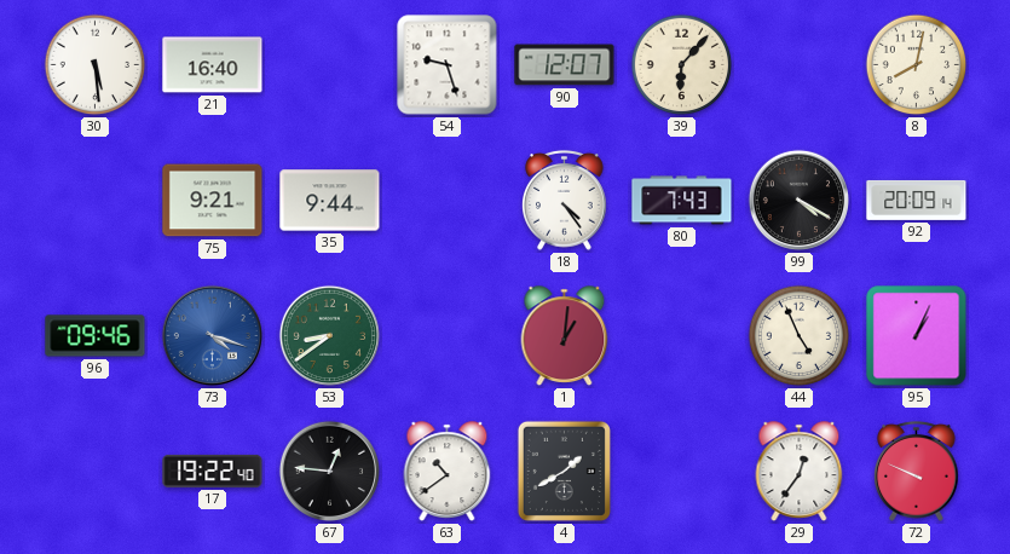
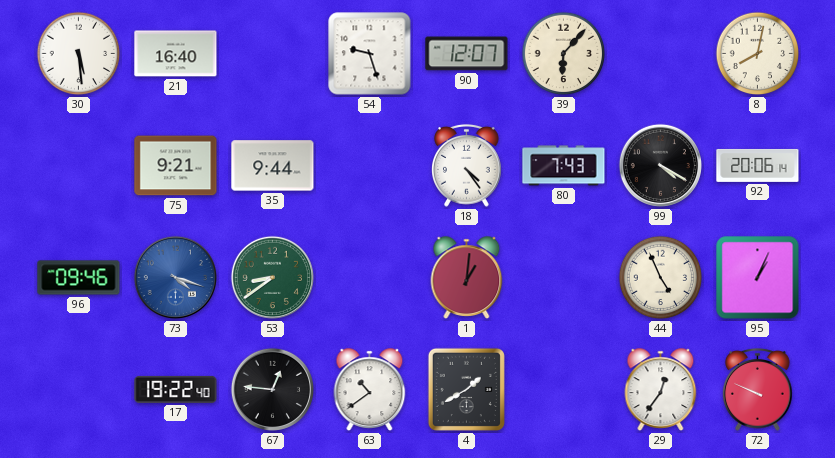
92: 20:09 -> 20:06
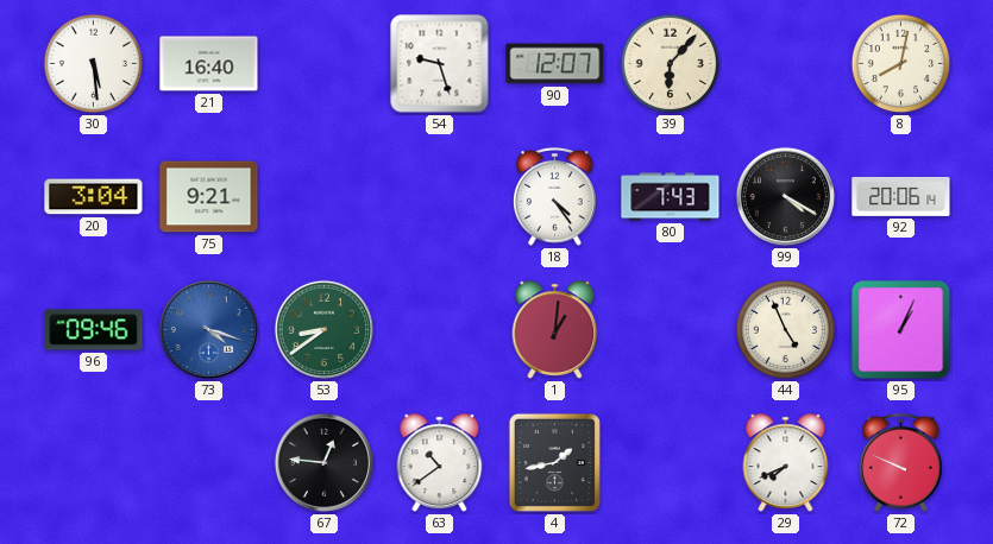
20: none -> 3:04
35: 9:44 -> none
17: 19:22 -> none
4: 1:40 -> 1:43
29: 12:36 -> 7:41
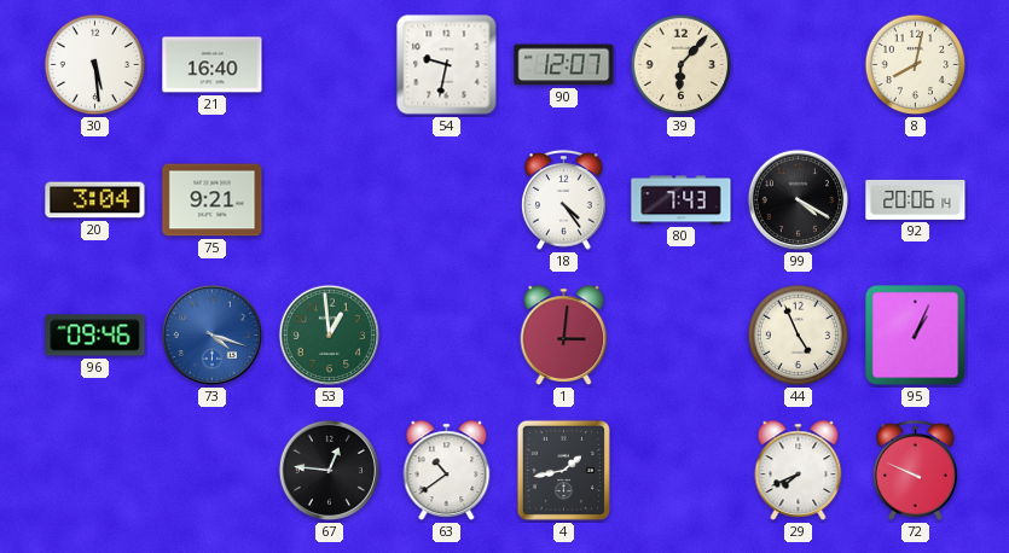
54: 9:27 -> 9:32
53: 8:39 -> 12:59
1: 1:01 -> 3:01
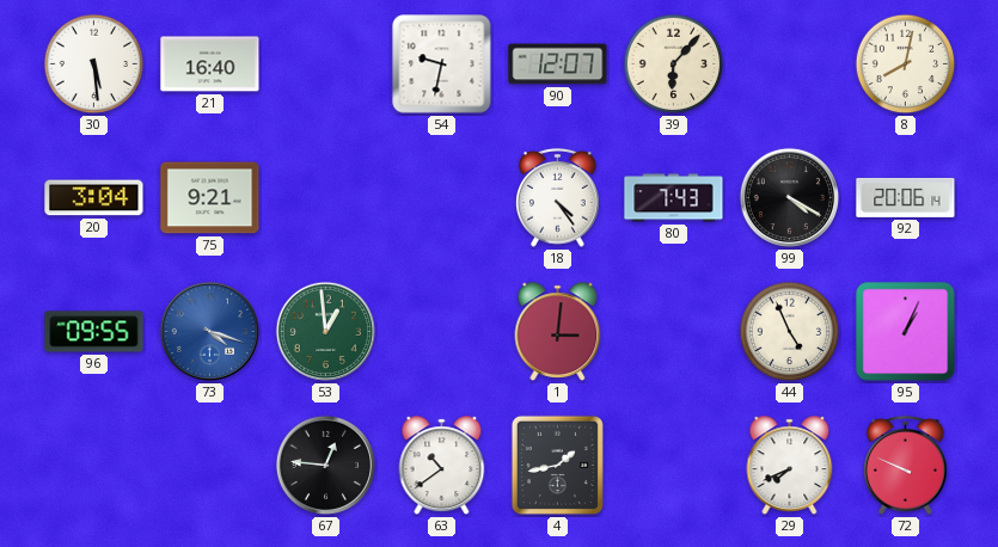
96: 09:46 -> 09:55
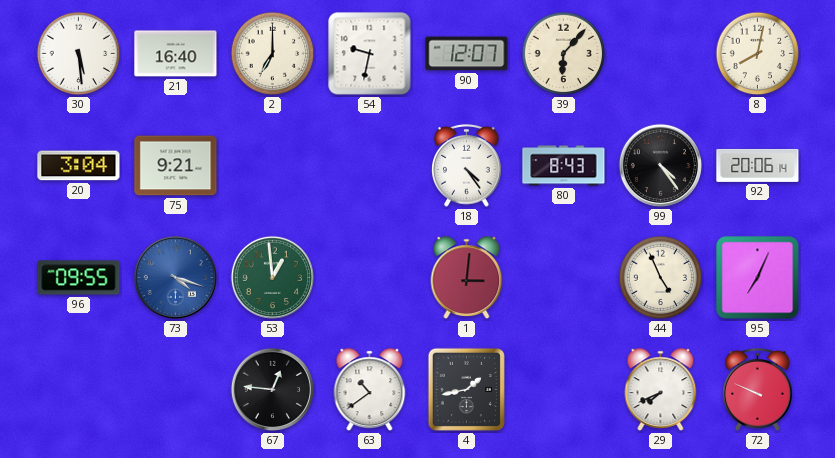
2: none -> 7:00
80: 7:43 -> 8:43
99: 4:20 -> 4:24
95: 1:04 -> 7:04
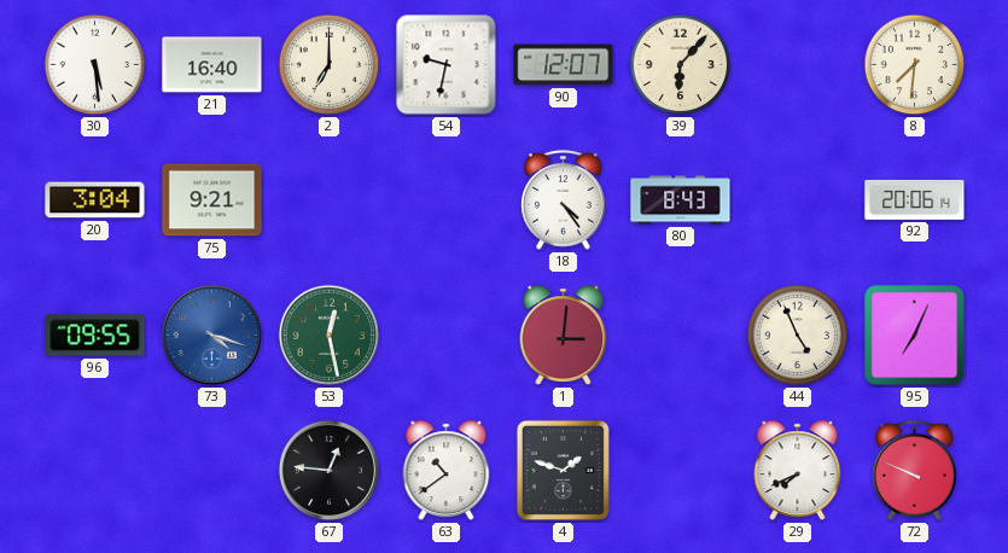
8: 8:02 -> 7:31
99: 4:24 -> none
53: 12:59 -> 12:28
4: 1:43 -> 1:48
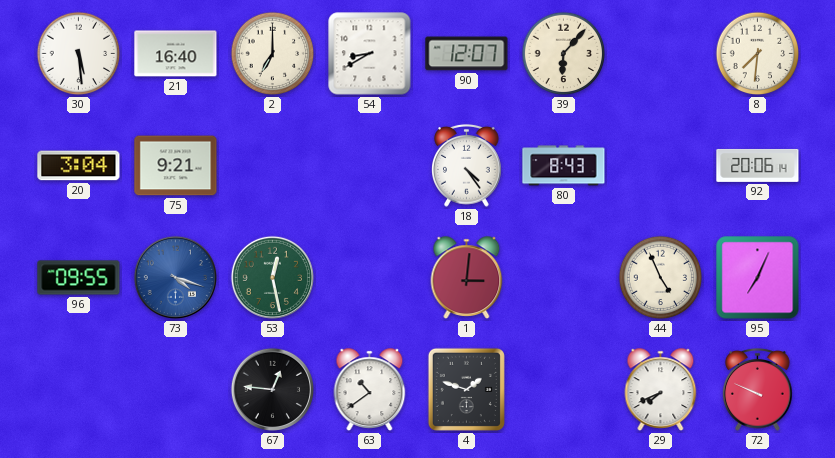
54: 9:32 -> 8:40
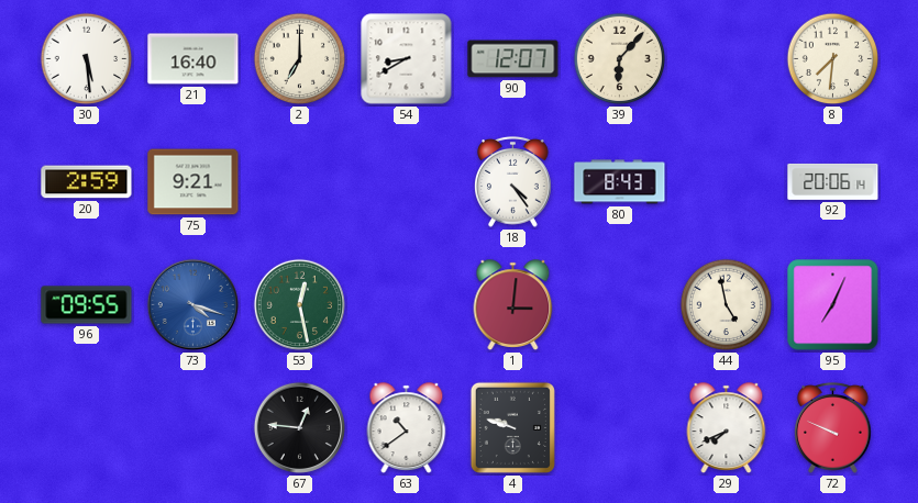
20: 3:04 -> 2:59
44: 4:56 -> 4:58
4: 1:48 -> 9:48
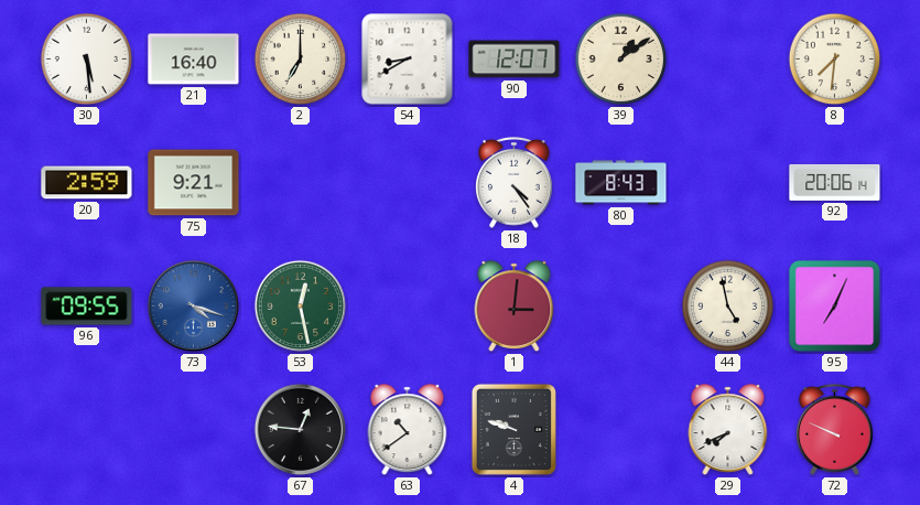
39: 6:07 -> 1:09
